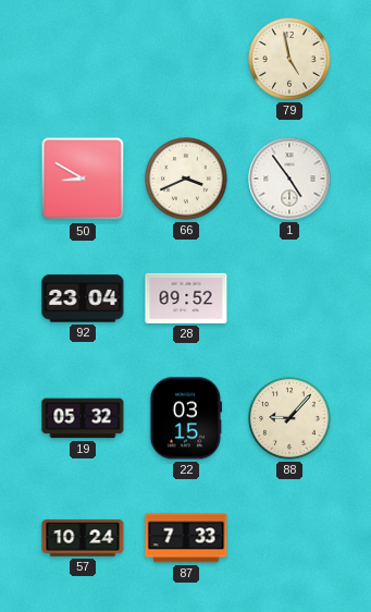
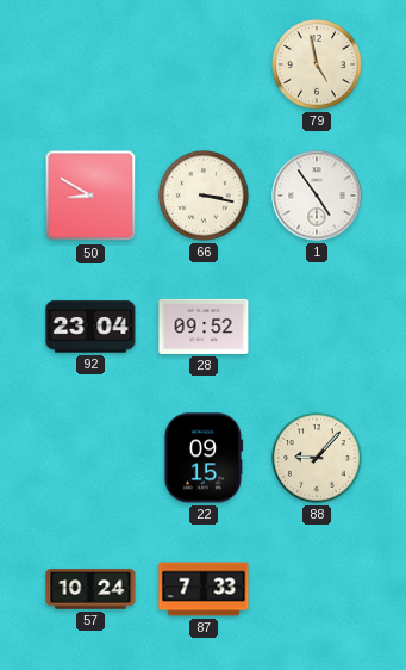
66: 3:41 -> 3:17
19: 05:32 -> none
22: 03:15 -> 09:15
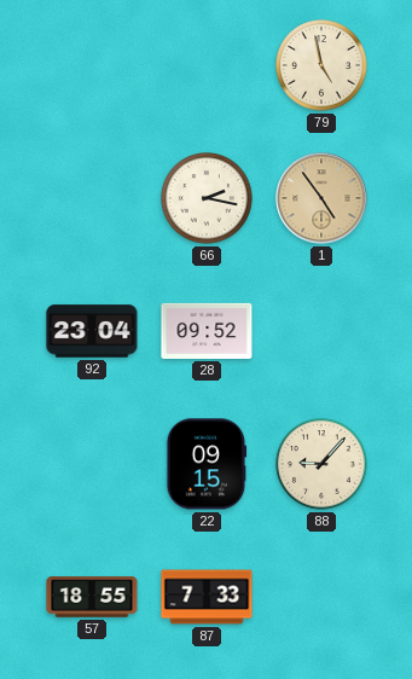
50: 8:50 -> none
66: 3:17 -> 2:17
1 dial: white -> champagne
57: 10:24 -> 18:55
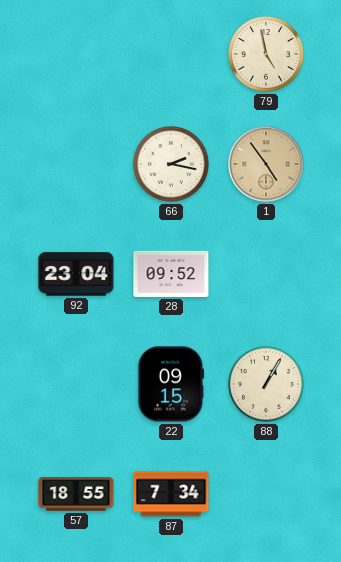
88: 9:07 -> 1:05
87: 7:33 -> 7:34
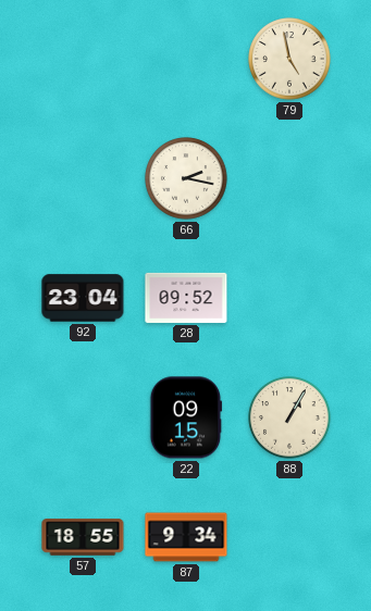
1: 4:54 -> none
87: 7:34 -> 9:34
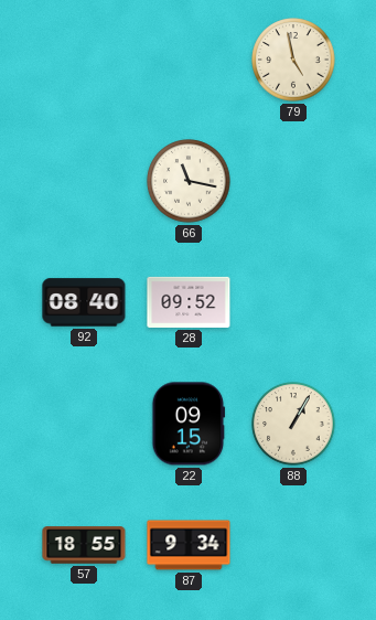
66: 2:17 -> 11:17
92: 23:04 -> 08:40
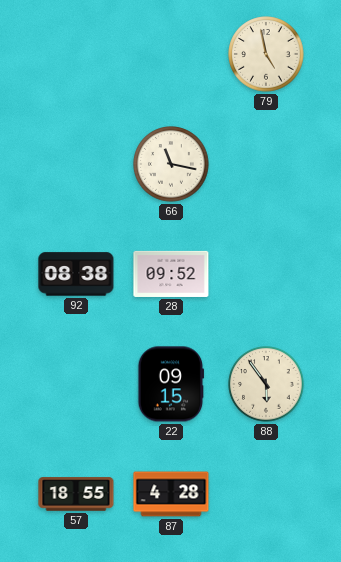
92: 08:40 -> 08:38
88: 1:05 -> 5:54
87: 9:34 -> 4:28
